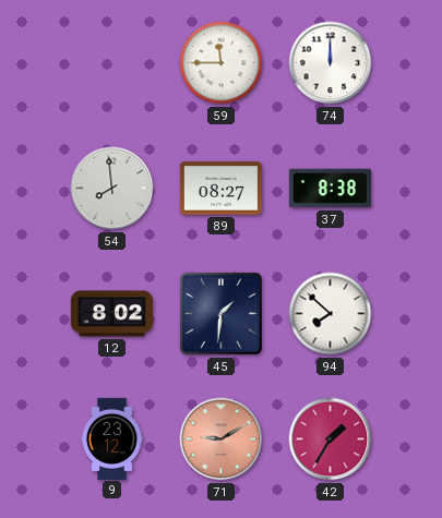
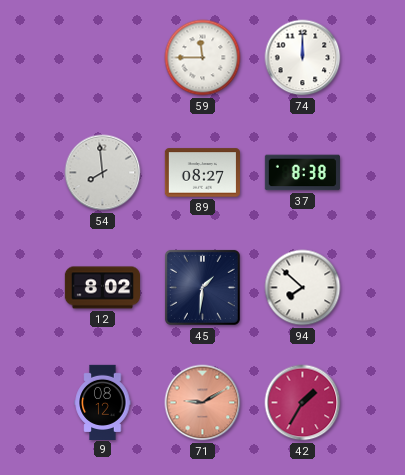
9: 23:12 -> 08:12
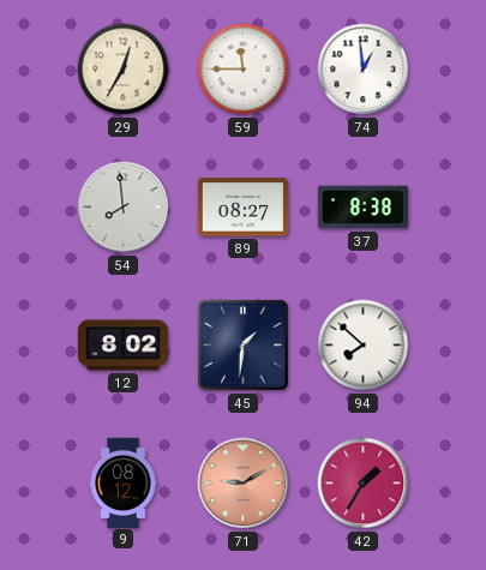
29: none -> 12:35
74: 12:00 -> 12:59
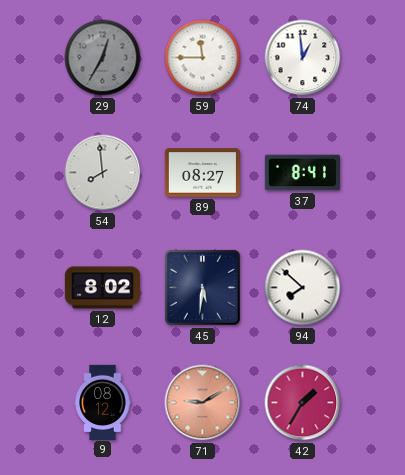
29 dial: cream -> grey
37: 8:38 -> 8:41
45: 1:31 -> 5:31
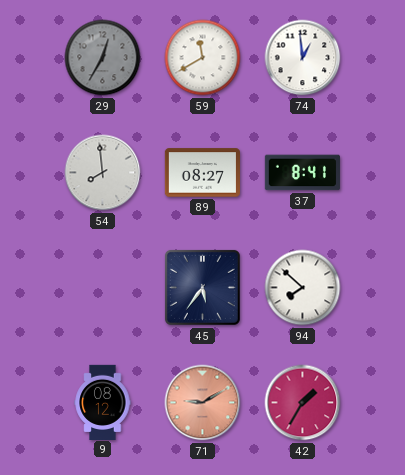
59: 11:45 -> 11:40
12: 8:02 -> none
45: 5:31 -> 5:36
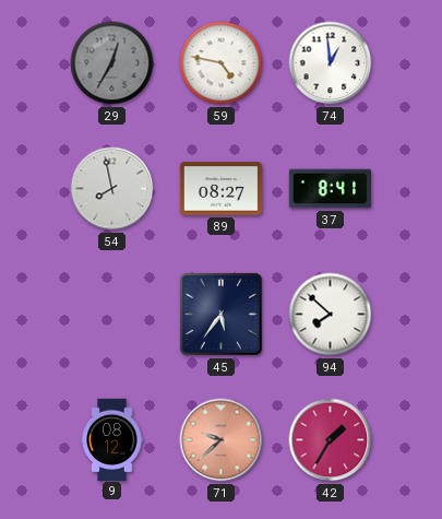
59: 11:40 -> 4:47
54: 7:59 -> 7:58
71: 9:10 -> 9:38
